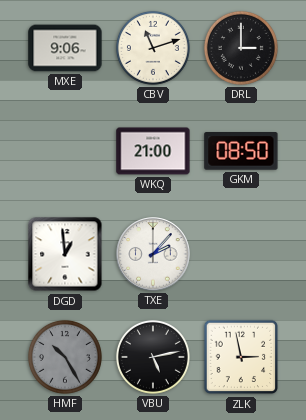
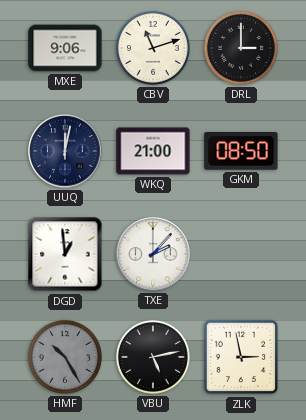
UUQ: none -> 12:02
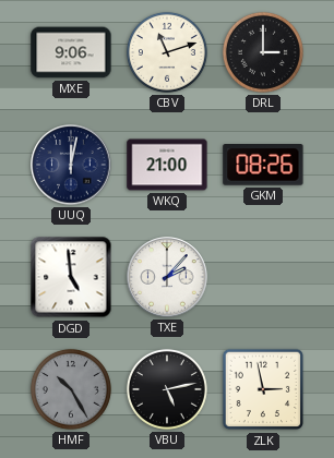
GKM: 08:50 -> 08:26
DGD: 12:59 -> 4:59
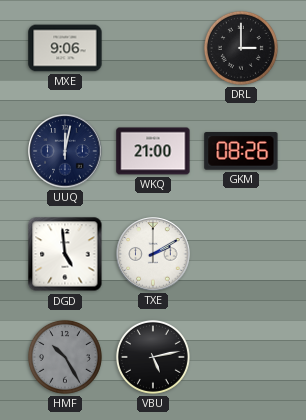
CBV: 11:12 -> none
TXE: 2:07 -> 2:10
ZLK: 2:58 -> none
